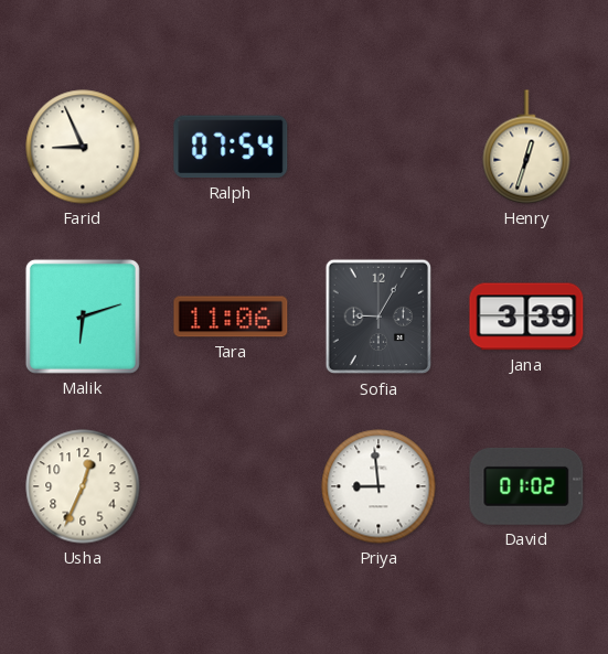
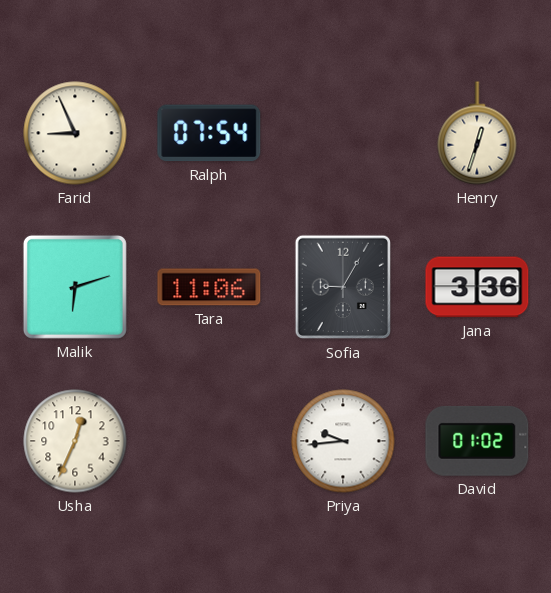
Jana: 3:39 -> 3:36
Priya: 8:59 -> 9:44
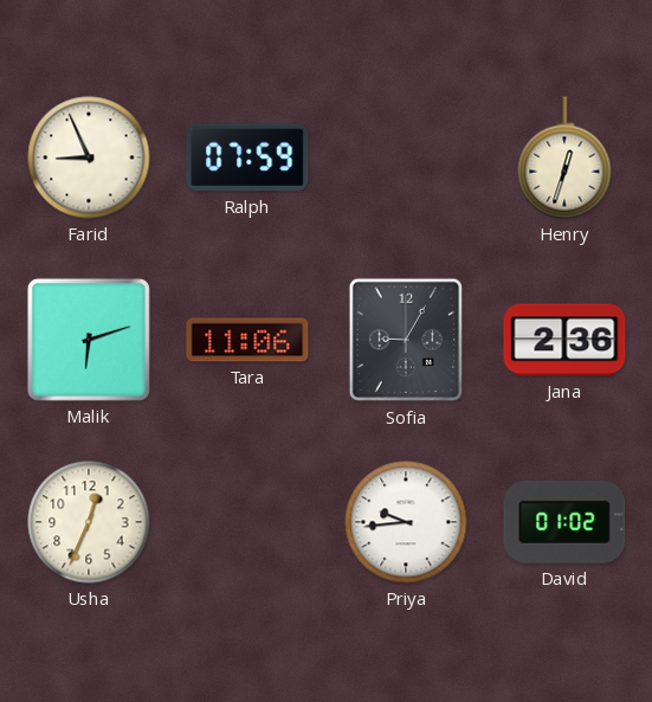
Ralph: 07:54 -> 07:59
Jana: 3:36 -> 2:36
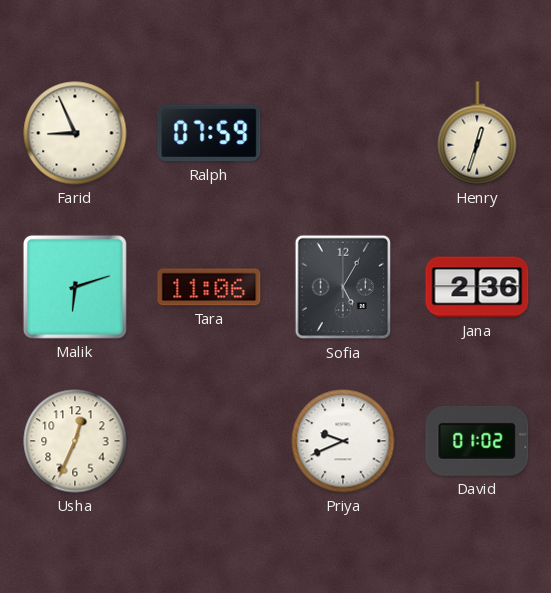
Sofia: 9:05 -> 5:05
Priya: 9:44 -> 9:41
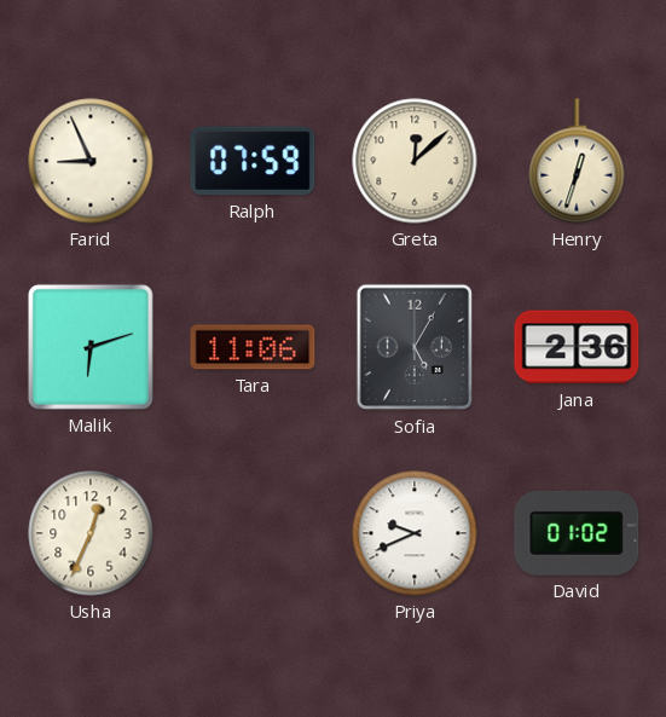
Greta: none -> 12:08
